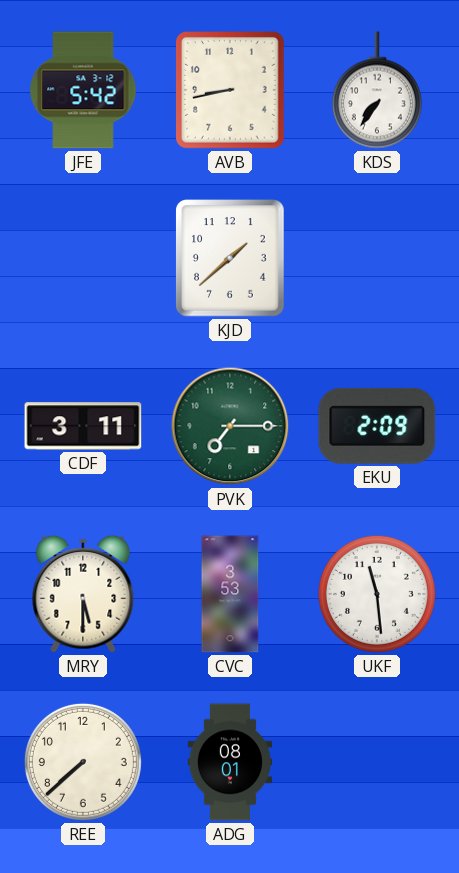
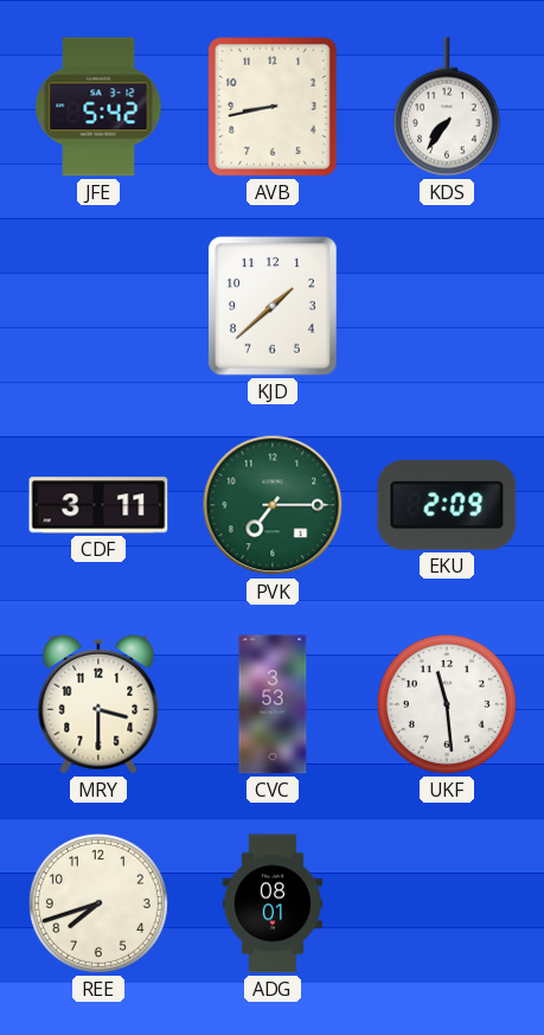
MRY: 5:30 -> 3:30
REE: 7:38 -> 7:42
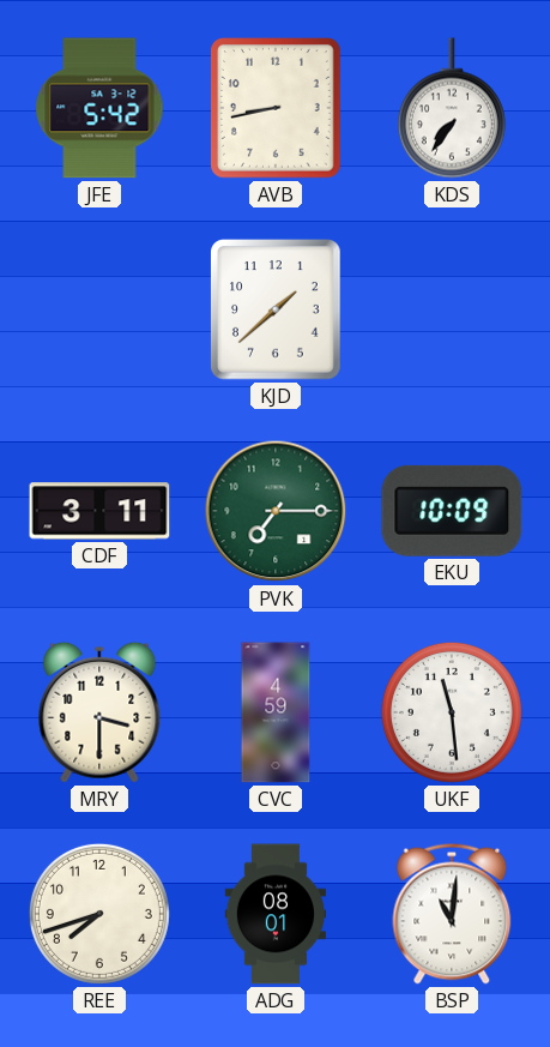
EKU: 2:09 -> 10:09
CVC: 3:53 -> 4:59
BSP: none -> 11:01
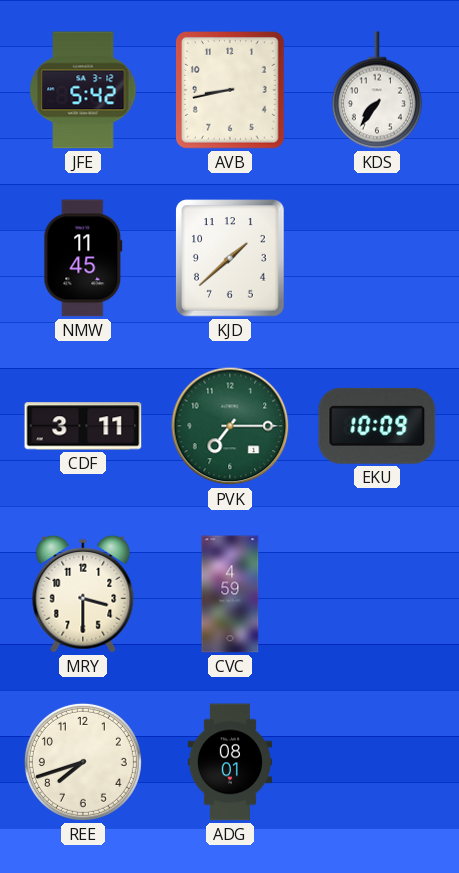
NMW: none -> 11:45
UKF: 11:29 -> none
BSP: 11:01 -> none
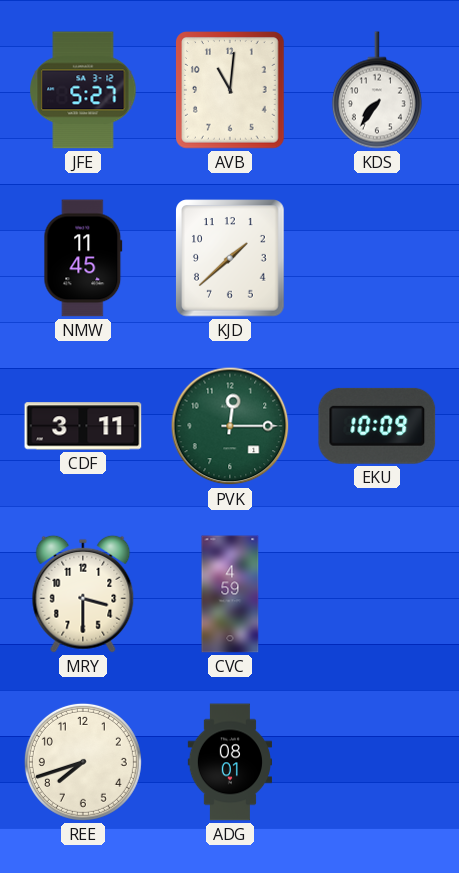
JFE: 5:42 -> 5:27
AVB: 8:43 -> 11:01
PVK: 7:15 -> 12:15
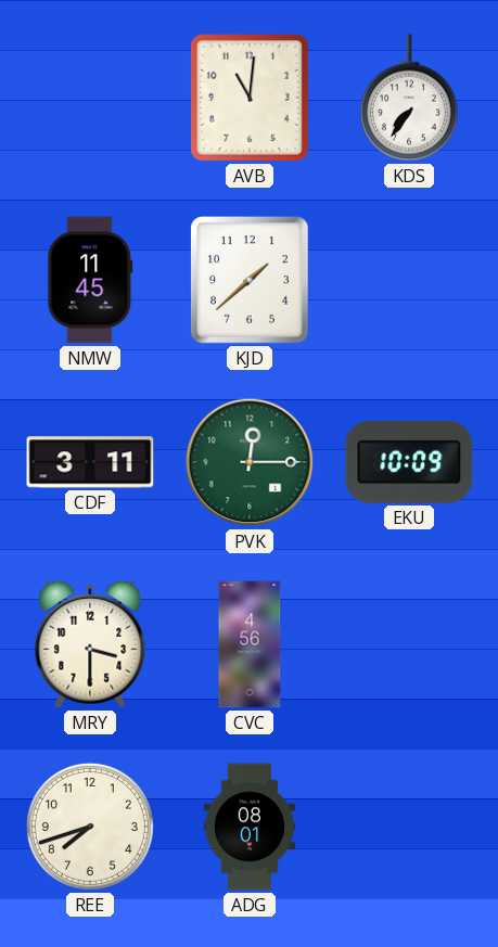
JFE: 5:27 -> none
CVC: 4:59 -> 4:56
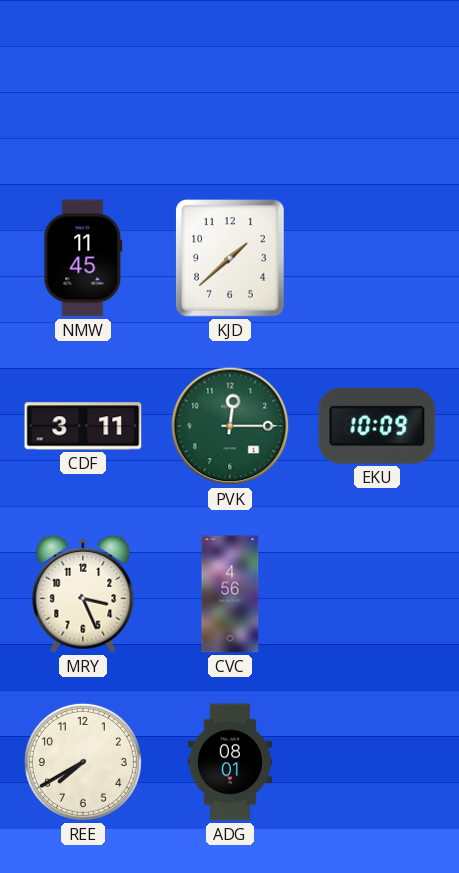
AVB: 11:01 -> none
KDS: 7:36 -> none
MRY: 3:30 -> 3:26
REE: 7:42 -> 7:40
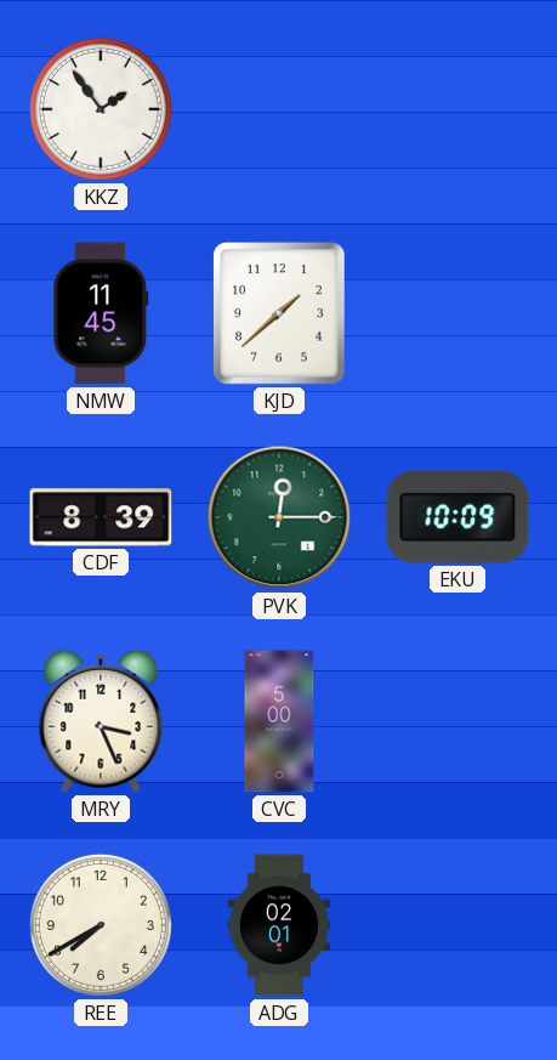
KKZ: none -> 1:54
CDF: 3:11 -> 8:39
CVC: 4:56 -> 5:00
ADG: 08:01 -> 02:01
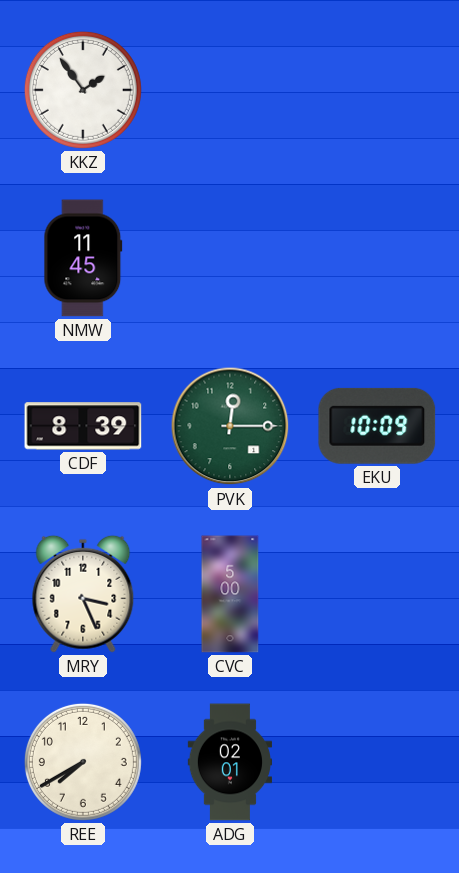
KJD: 1:38 -> none
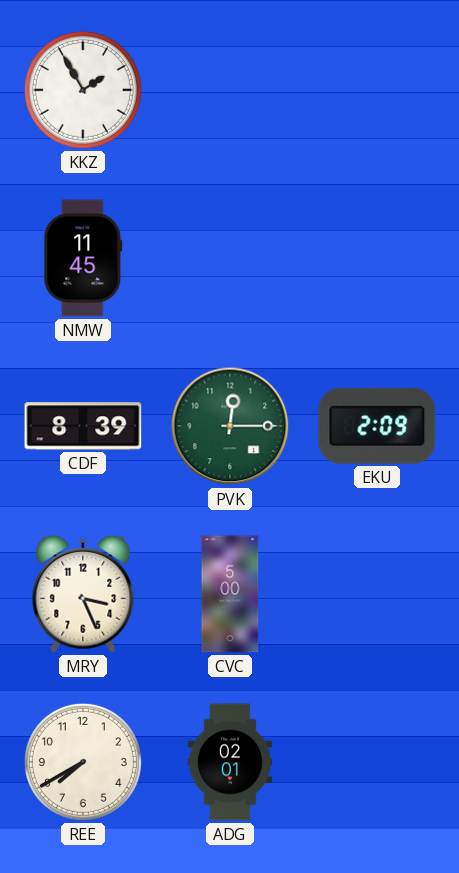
KKZ: 1:54 -> 1:55
EKU: 10:09 -> 2:09
